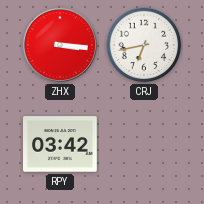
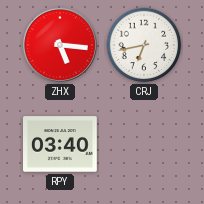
ZHX: 3:16 -> 5:16
RPY: 03:42 -> 03:40
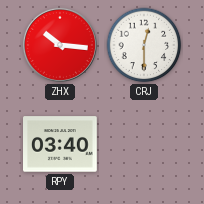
ZHX: 5:16 -> 10:16
CRJ: 6:43 -> 12:30
